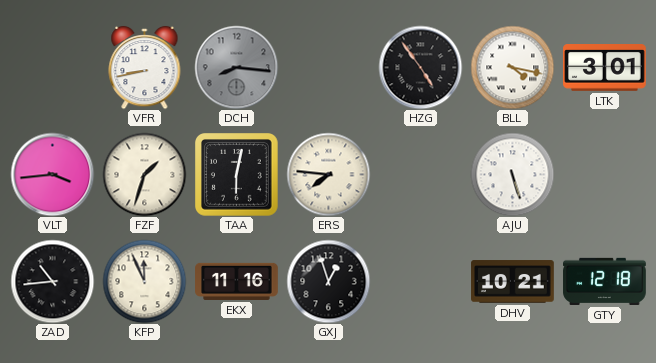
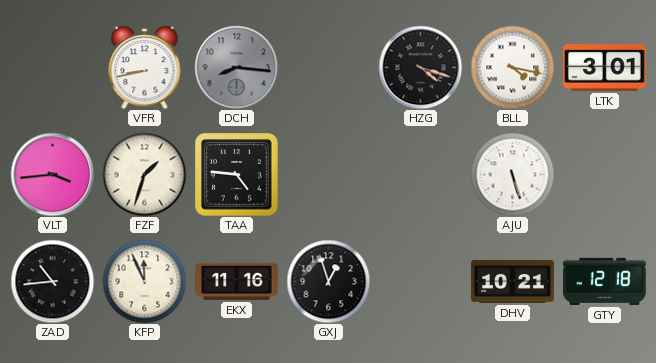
HZG: 4:54 -> 4:18
TAA: 6:02 -> 4:46
ERS: 7:46 -> none
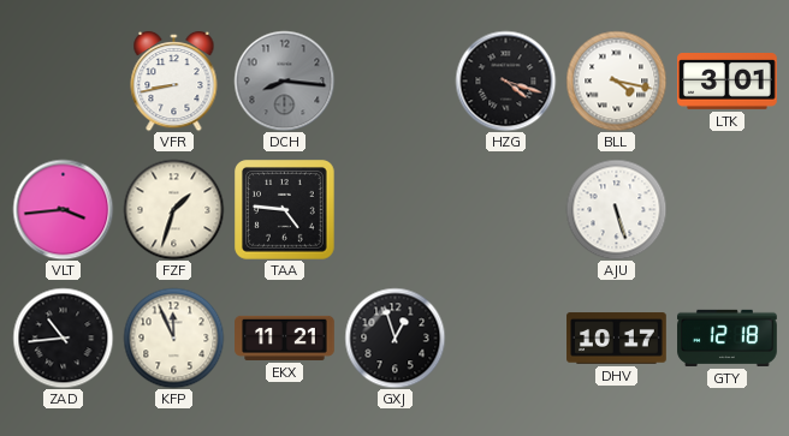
EKX: 11:16 -> 11:21
DHV: 10:21 -> 10:17
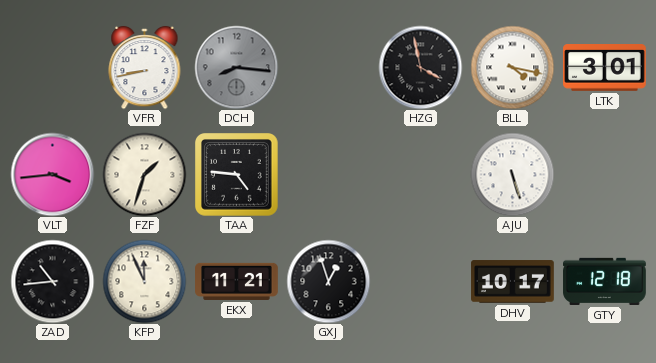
HZG: 4:18 -> 3:58
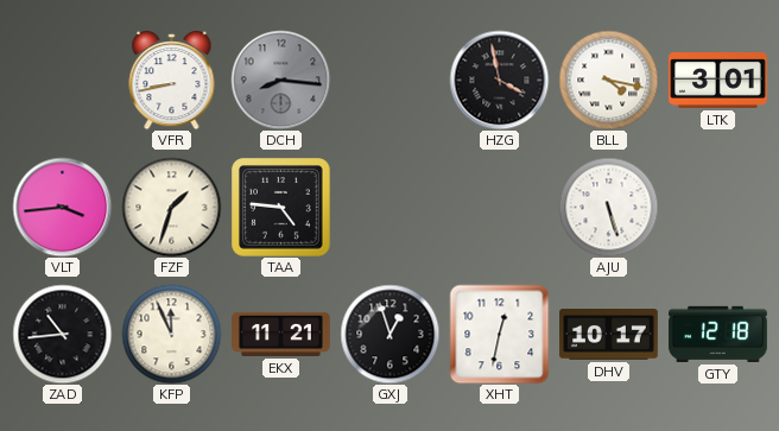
XHT: none -> 12:32
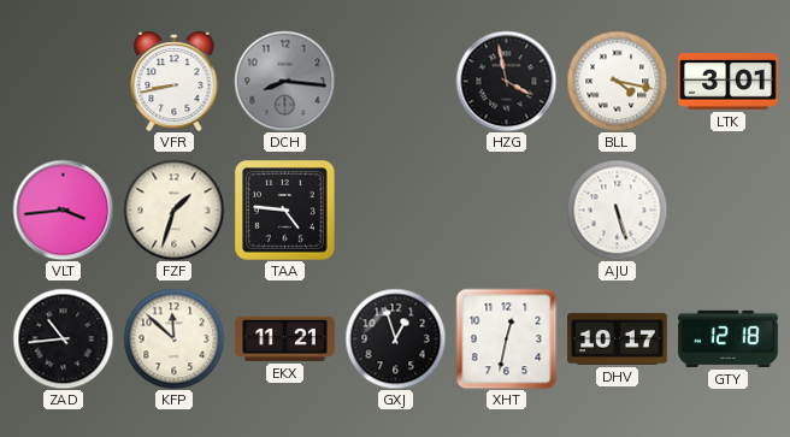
KFP: 11:56 -> 11:52
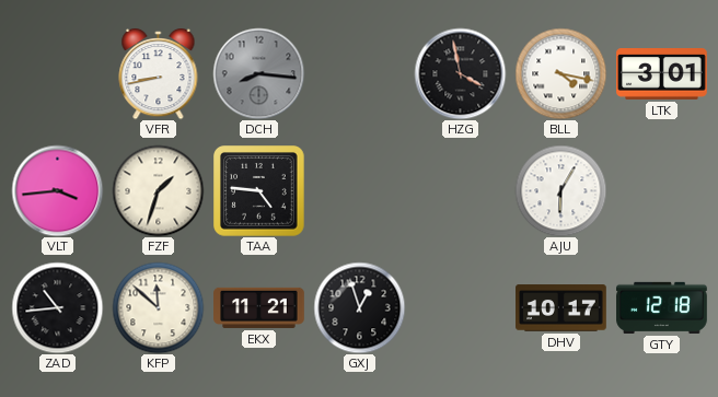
AJU: 5:27 -> 6:05
XHT: 12:32 -> none
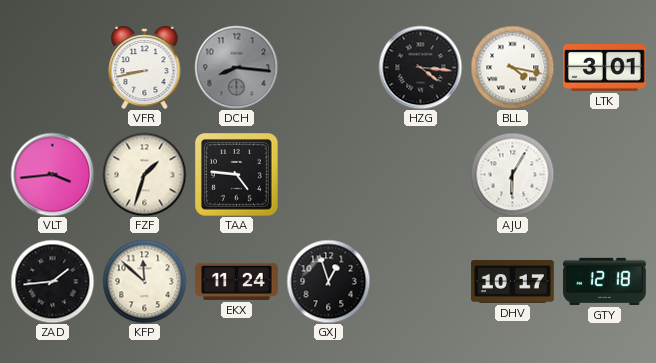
HZG: 3:58 -> 4:16
ZAD: 10:44 -> 1:44
EKX: 11:21 -> 11:24
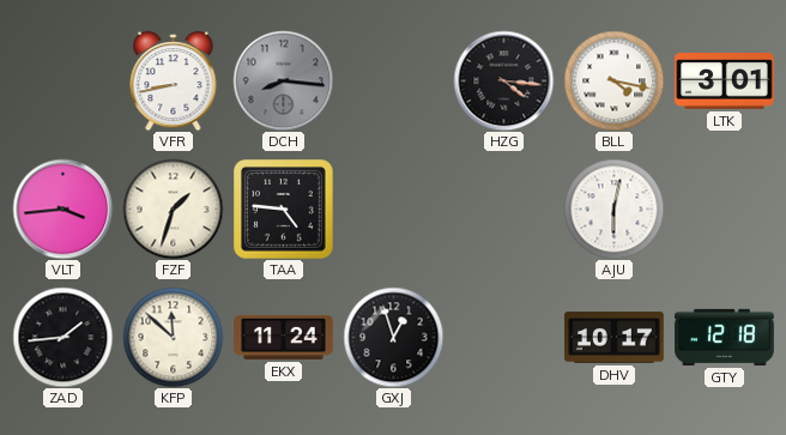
AJU: 6:05 -> 6:02
